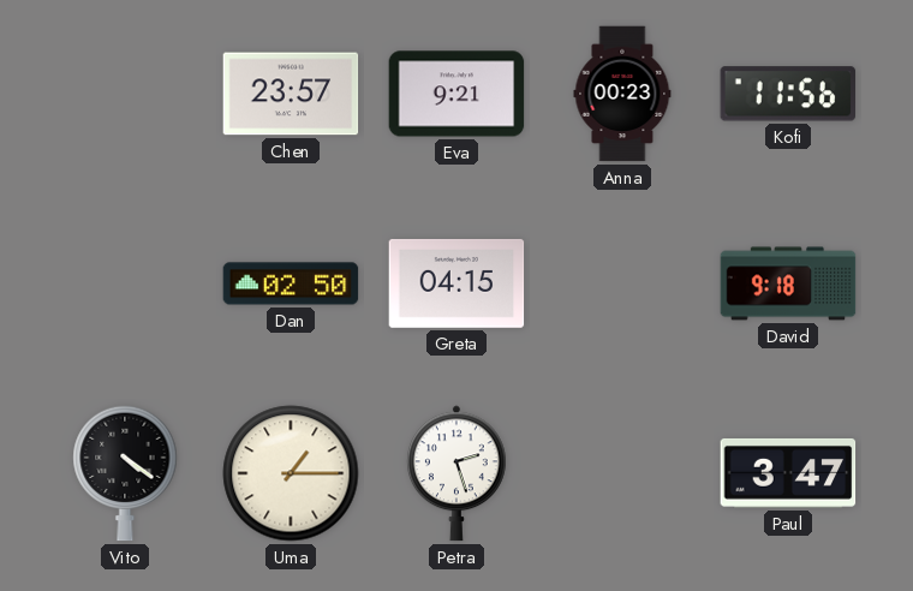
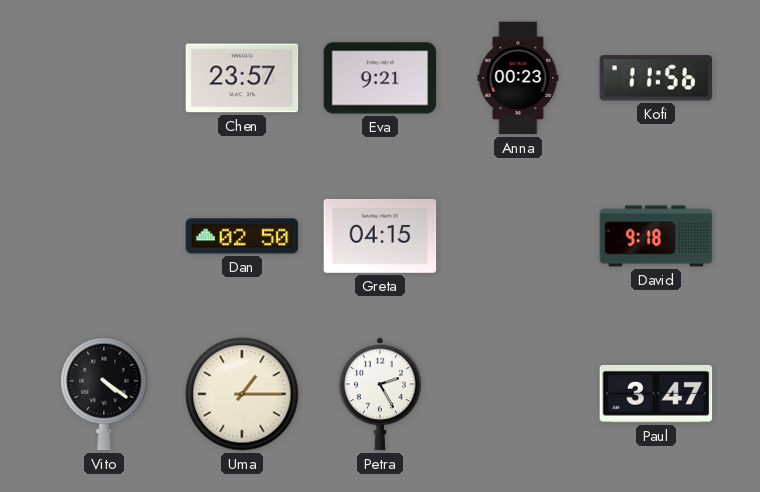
Petra: 2:27 -> 2:25
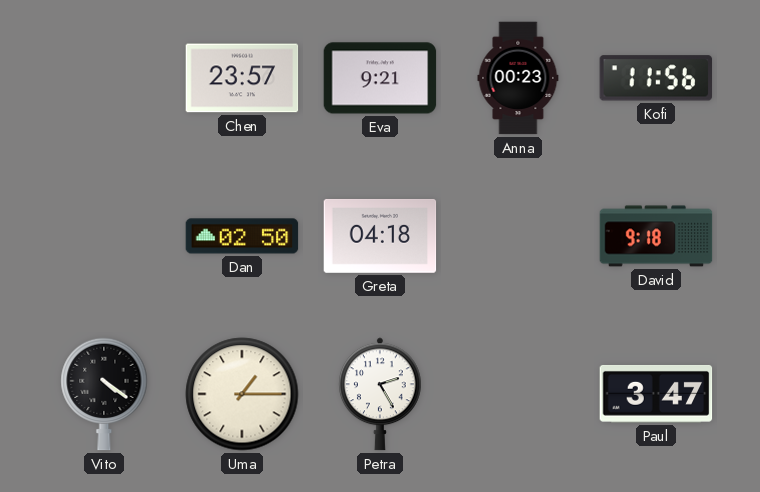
Greta: 04:15 -> 04:18
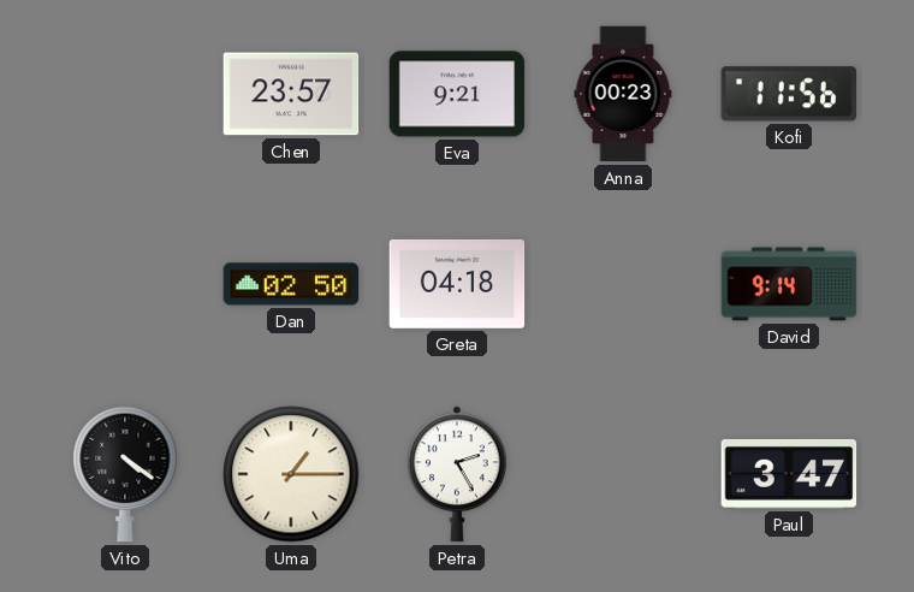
David: 9:18 -> 9:14
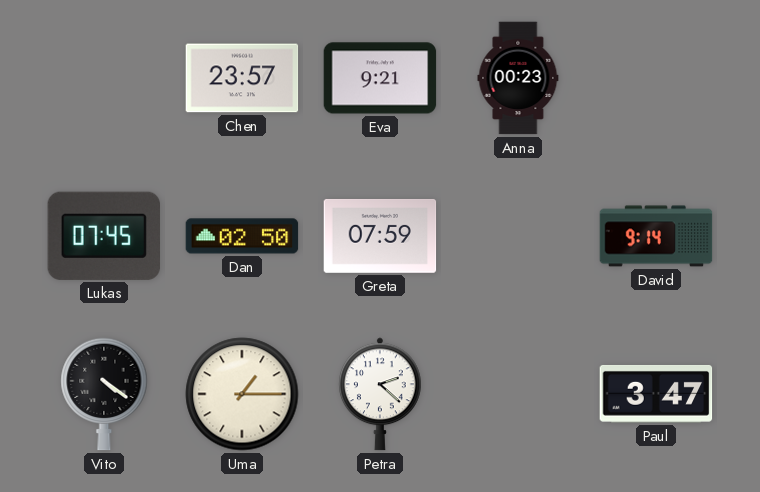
Kofi: 11:56 -> none
Lukas: none -> 07:45
Greta: 04:18 -> 07:59
Petra: 2:25 -> 2:22
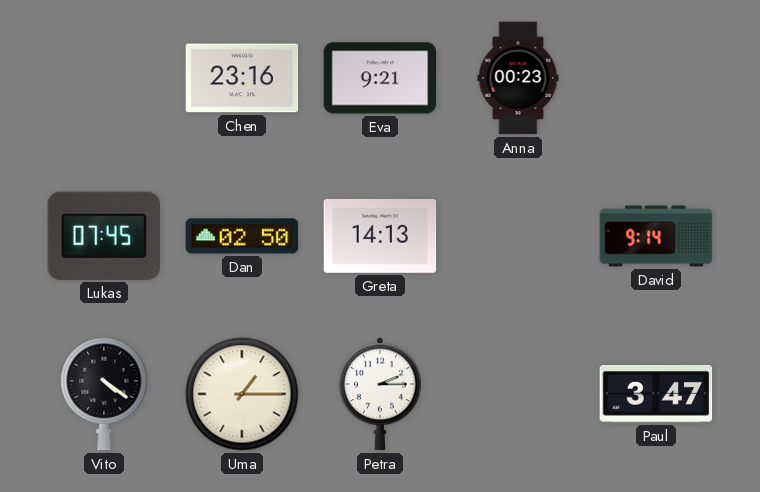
Chen: 23:57 -> 23:16
Greta: 07:59 -> 14:13
Petra: 2:22 -> 2:15
